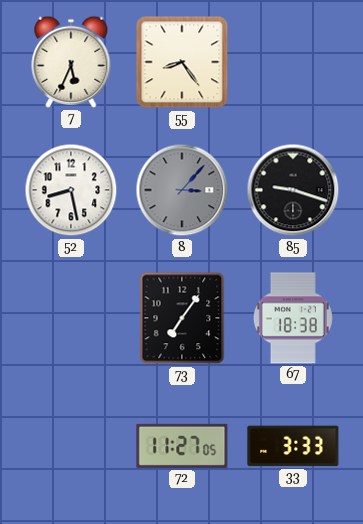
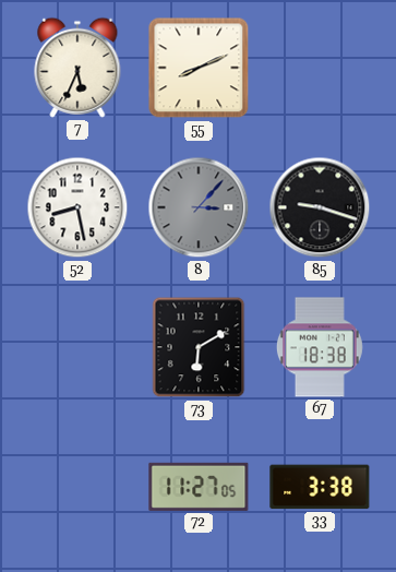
55: 8:24 -> 8:11
73: 7:06 -> 6:10
33: 3:33 -> 3:38
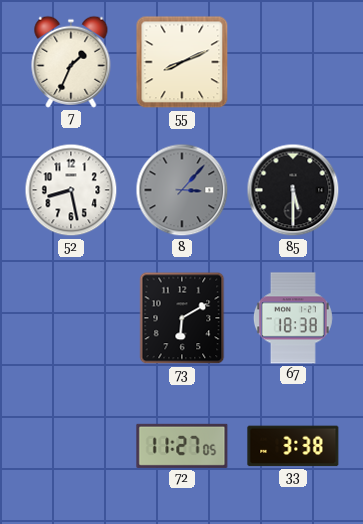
7: 5:34 -> 1:34
85: 9:18 -> 5:30
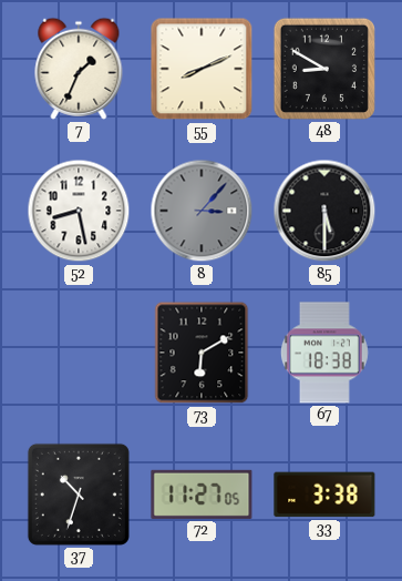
48: none -> 8:50
37: none -> 10:33
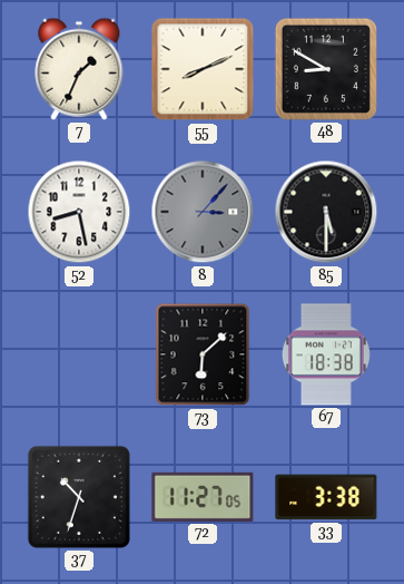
73: 6:10 -> 6:08
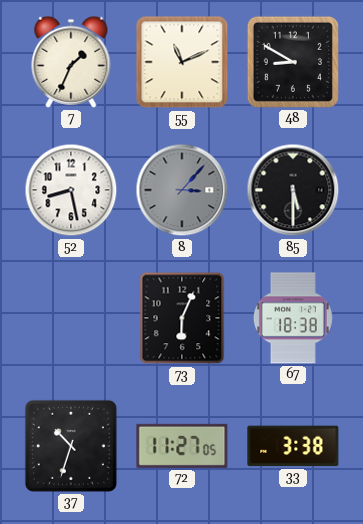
55: 8:11 -> 11:11
73: 6:08 -> 6:04
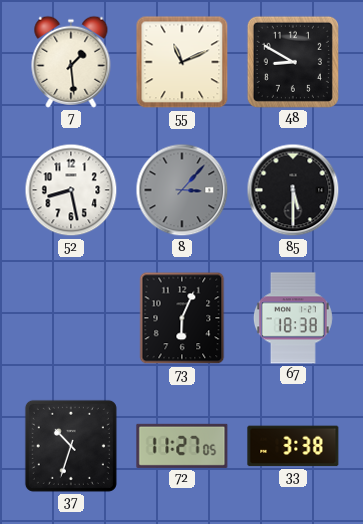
7: 1:34 -> 1:29
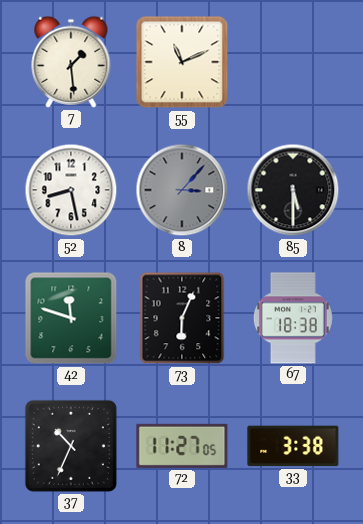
48: 8:50 -> none
42: none -> 11:48
37: 10:33 -> 10:34
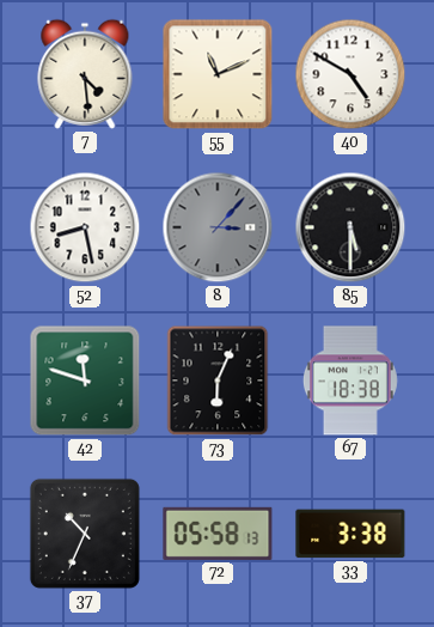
7: 1:29 -> 4:29
40: none -> 4:50
72: 11:27 -> 05:58
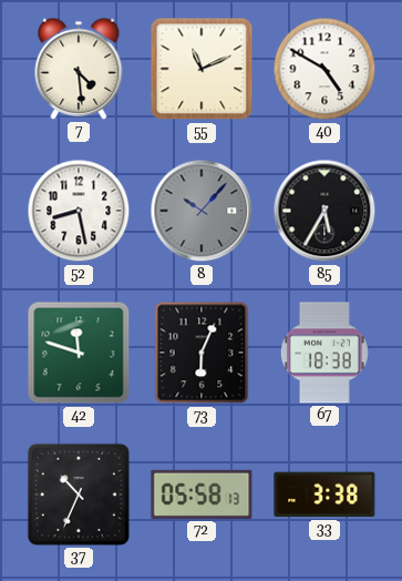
8: 3:07 -> 10:07
85: 5:30 -> 5:35
